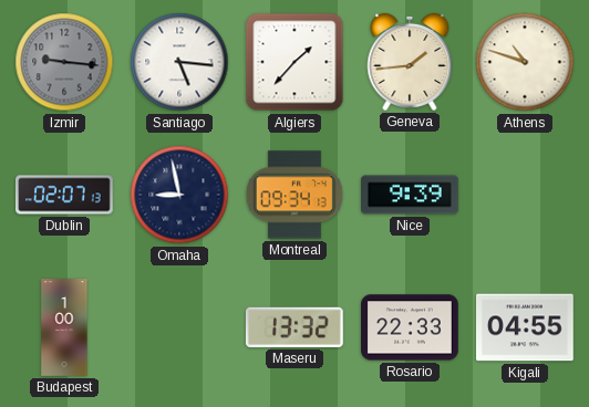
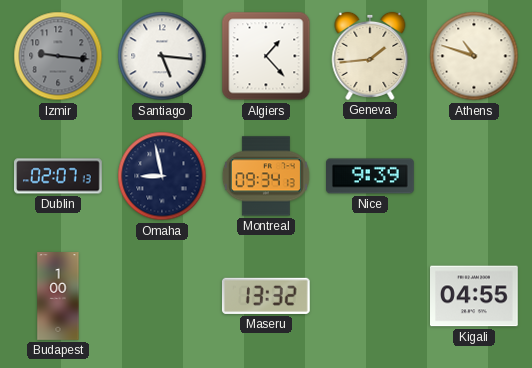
Algiers: 1:37 -> 1:23
Rosario: 22:33 -> none
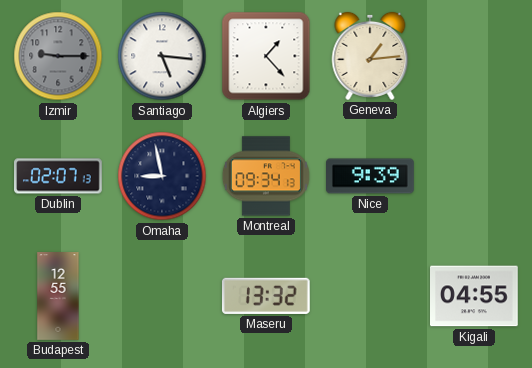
Izmir: 9:16 -> 9:15
Geneva: 1:44 -> 1:14
Athens: 10:48 -> none
Budapest: 1:00 -> 12:55
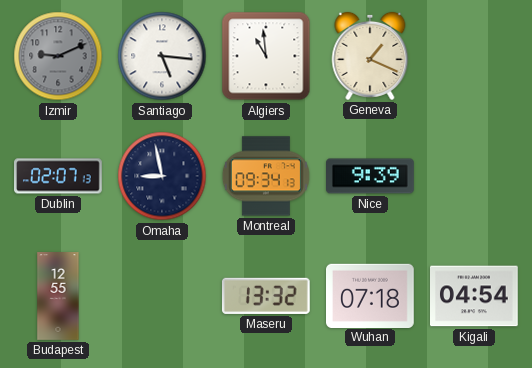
Izmir: 9:15 -> 9:11
Algiers: 1:23 -> 10:59
Geneva: 1:14 -> 1:19
Wuhan: none -> 07:18
Kigali: 04:55 -> 04:54
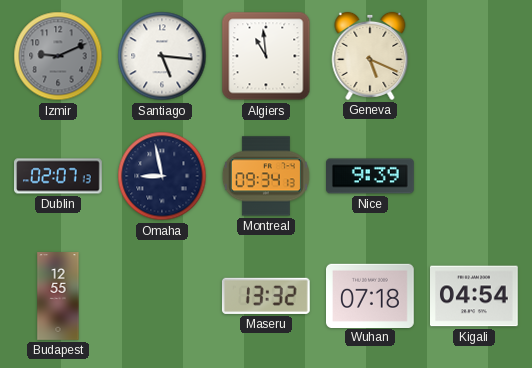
Geneva: 1:19 -> 5:19
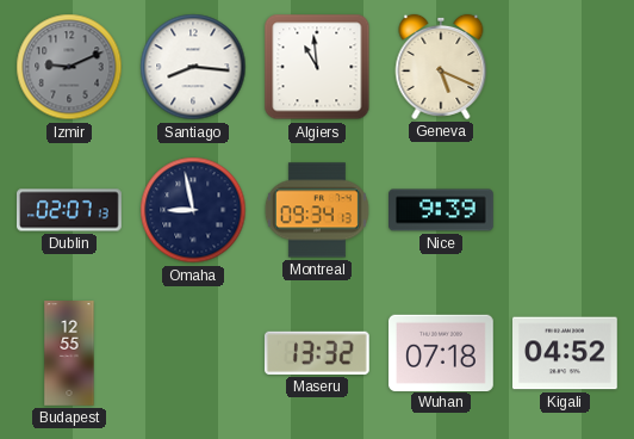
Santiago: 5:16 -> 8:16
Kigali: 04:54 -> 04:52
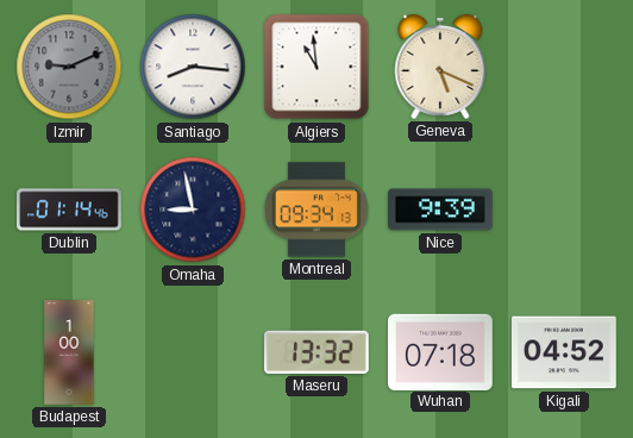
Dublin: 02:07 -> 01:14
Budapest: 12:55 -> 1:00
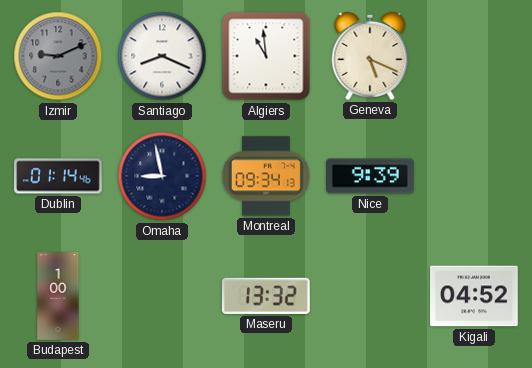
Santiago: 8:16 -> 8:19
Wuhan: 07:18 -> none
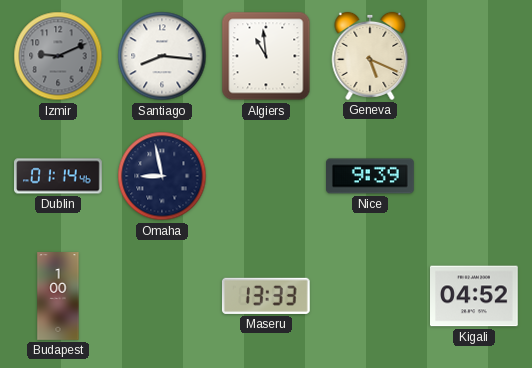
Santiago: 8:19 -> 8:16
Montreal: 09:34 -> none
Maseru: 13:32 -> 13:33
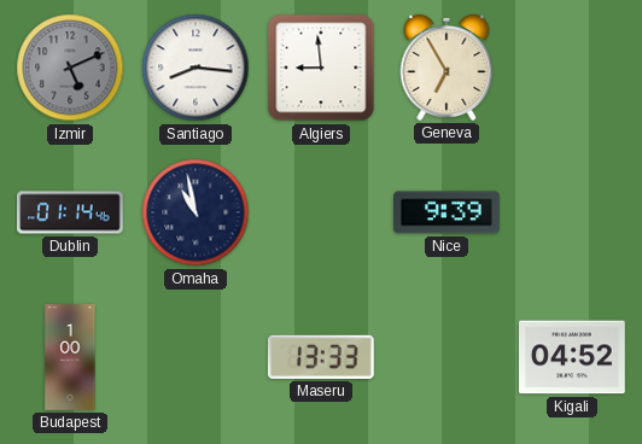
Izmir: 9:11 -> 5:11
Algiers: 10:59 -> 8:59
Geneva: 5:19 -> 6:55
Omaha: 8:58 -> 10:58
